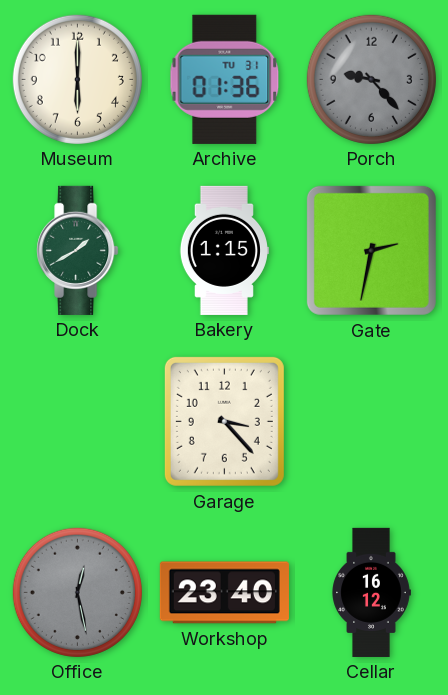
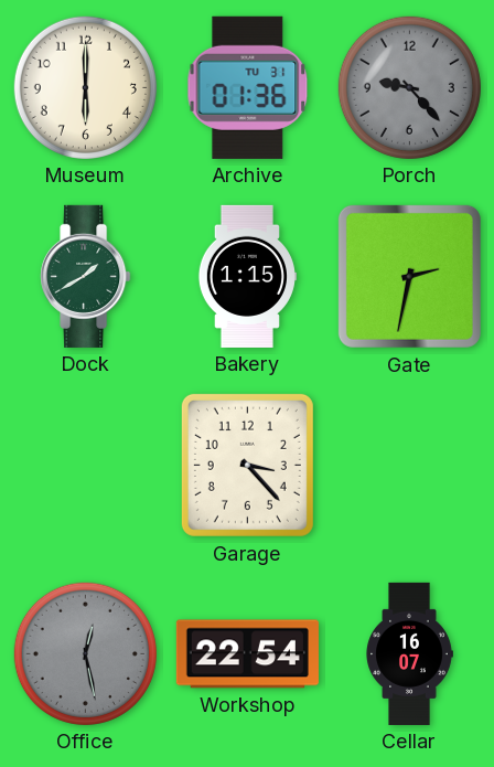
Workshop: 23:40 -> 22:54
Cellar: 16:12 -> 16:07
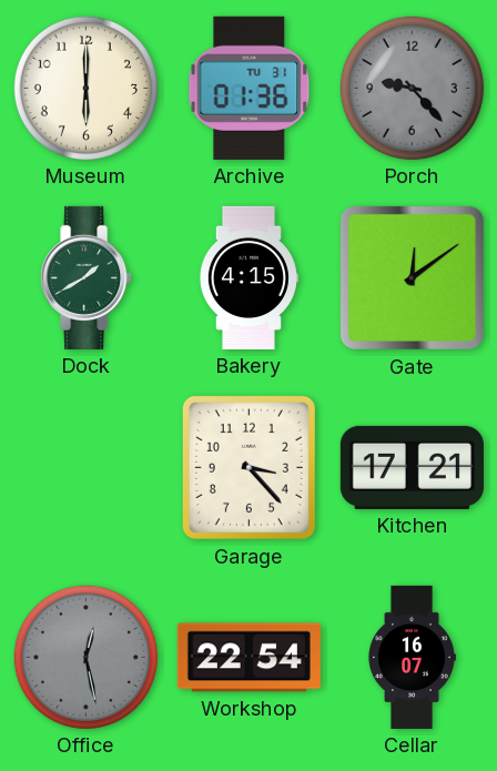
Bakery: 1:15 -> 4:15
Gate: 2:32 -> 12:09
Kitchen: none -> 17:21
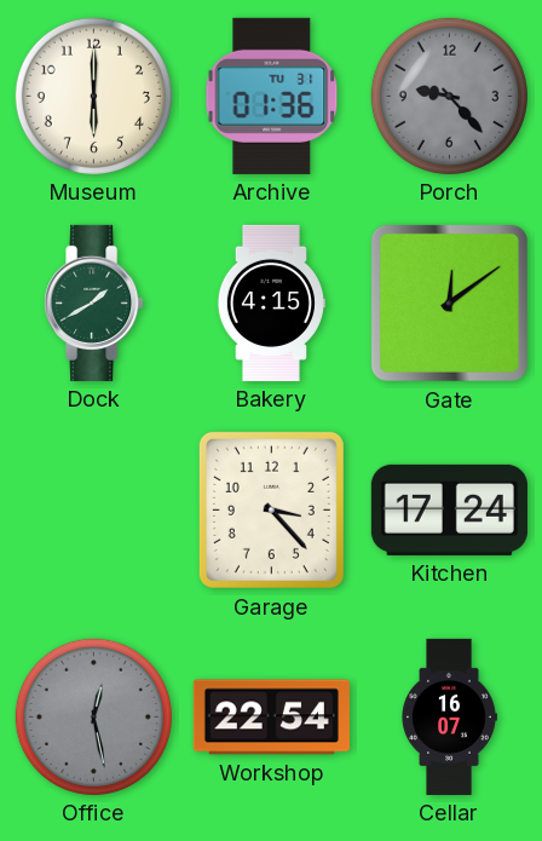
Kitchen: 17:21 -> 17:24
